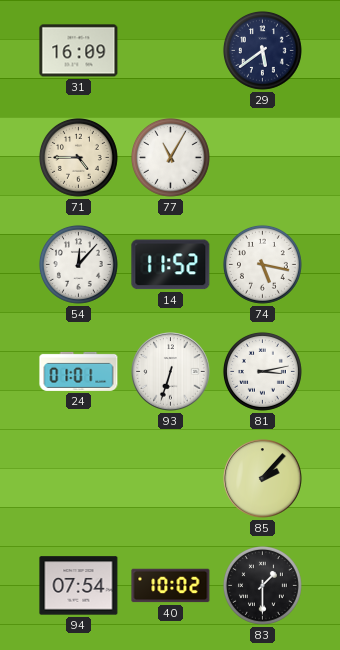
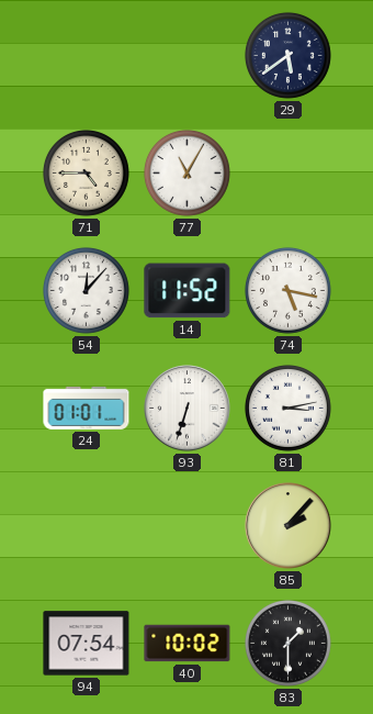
31: 16:09 -> none
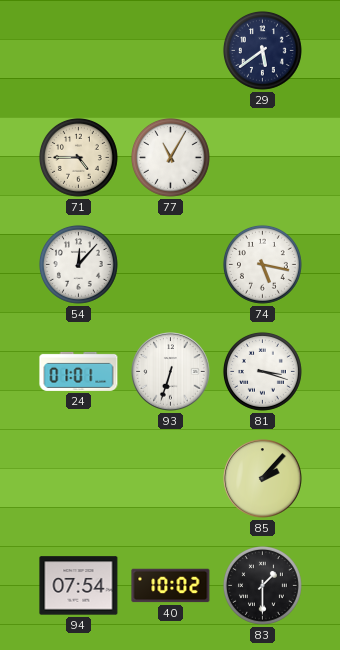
14: 11:52 -> none
81: 3:13 -> 3:18
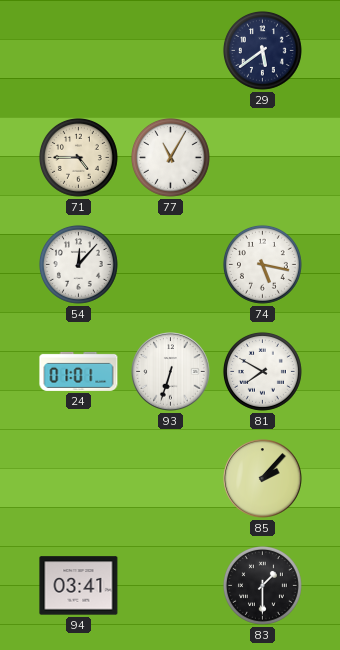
81: 3:18 -> 7:50
94: 07:54 -> 03:41
40: 10:02 -> none
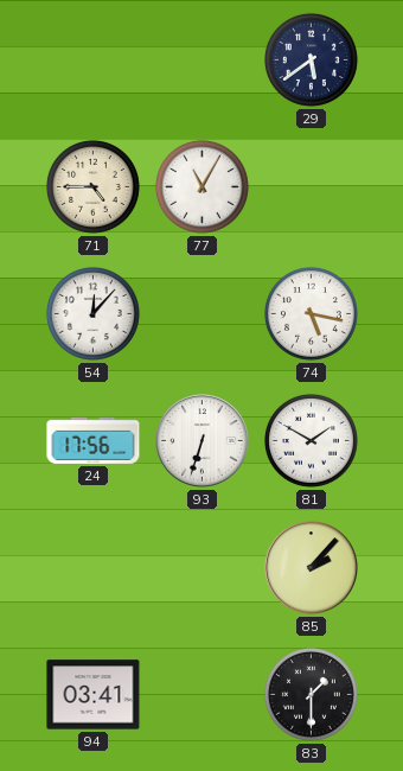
24: 01:01 -> 17:56
81: 7:50 -> 1:50
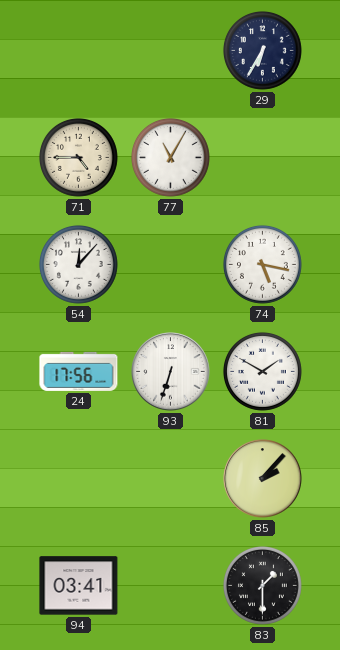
29: 5:39 -> 6:35
